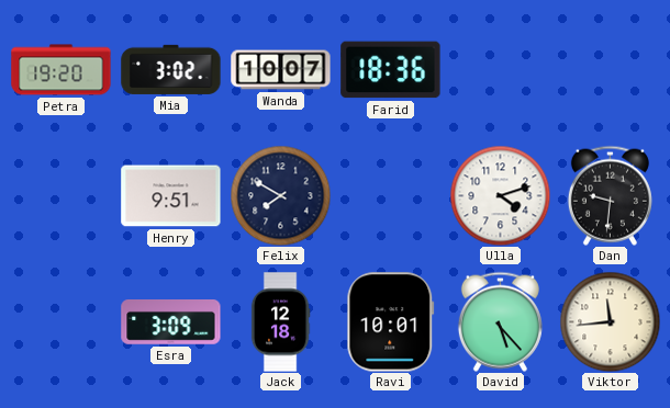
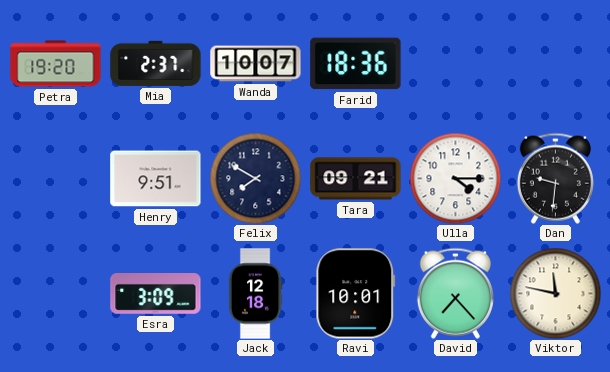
Mia: 3:02 -> 2:37
Tara: none -> 09:21
Ulla: 4:12 -> 4:15
David: 5:23 -> 7:23
Viktor: 11:44 -> 11:47
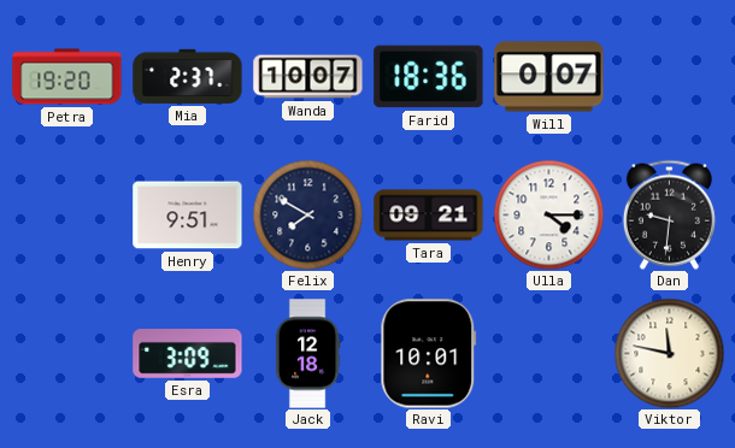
Will: none -> 0:07
David: 7:23 -> none
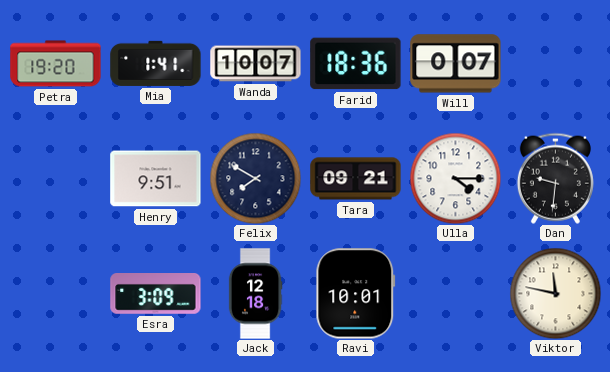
Mia: 2:37 -> 1:41
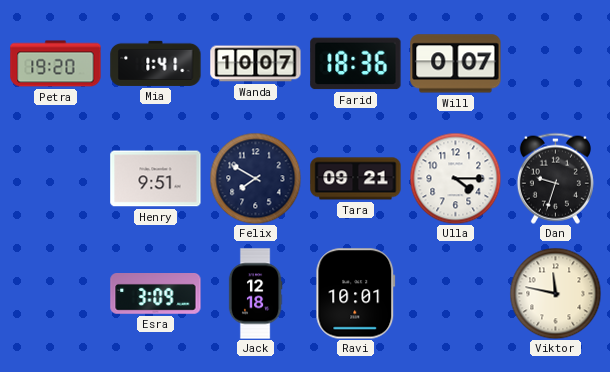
Dan: 9:31 -> 9:33
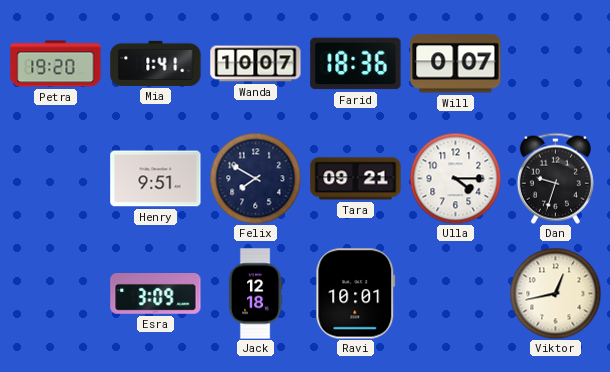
Viktor: 11:47 -> 12:43
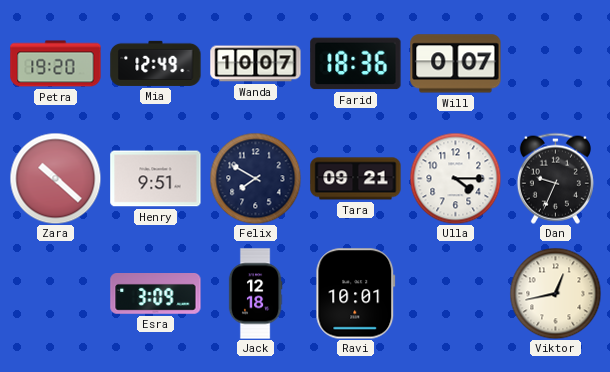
Mia: 1:41 -> 12:49
Zara: none -> 10:22
Dan: 9:33 -> 9:34
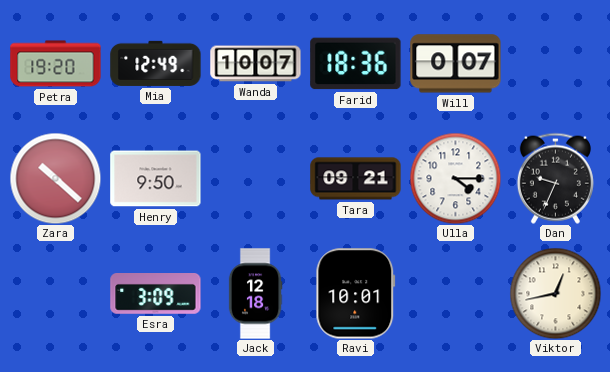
Henry: 9:51 -> 9:50
Felix: 7:50 -> none
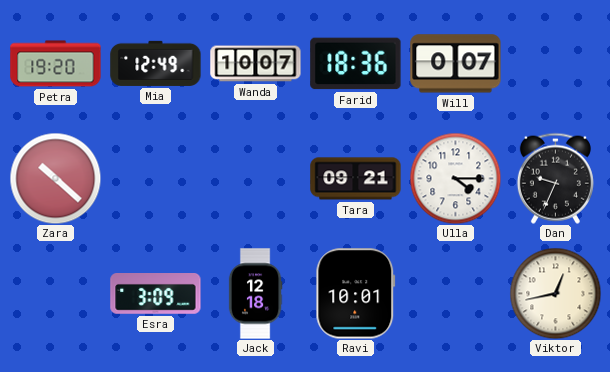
Henry: 9:50 -> none
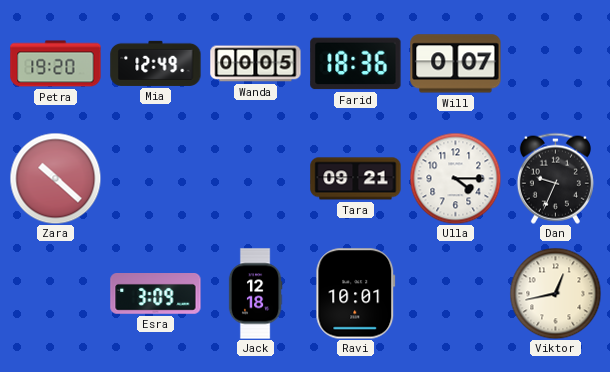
Wanda: 10:07 -> 00:05
